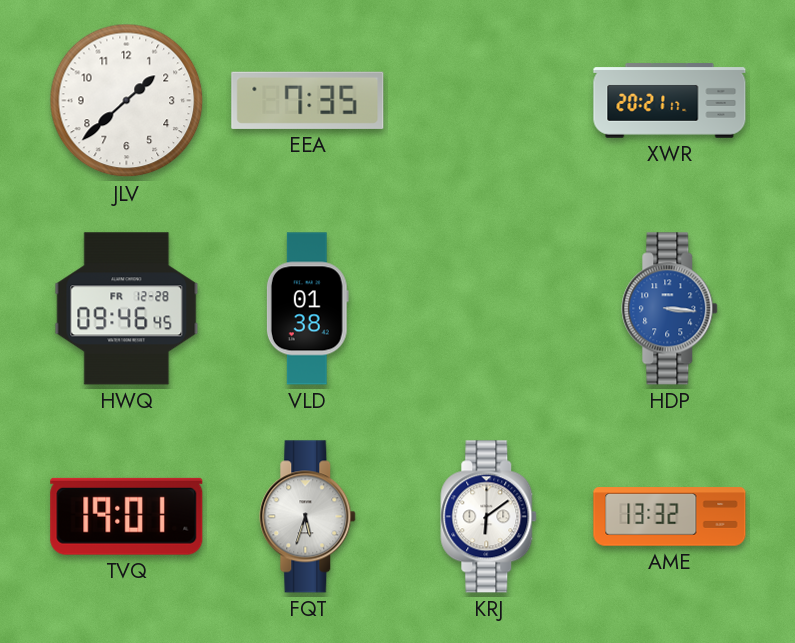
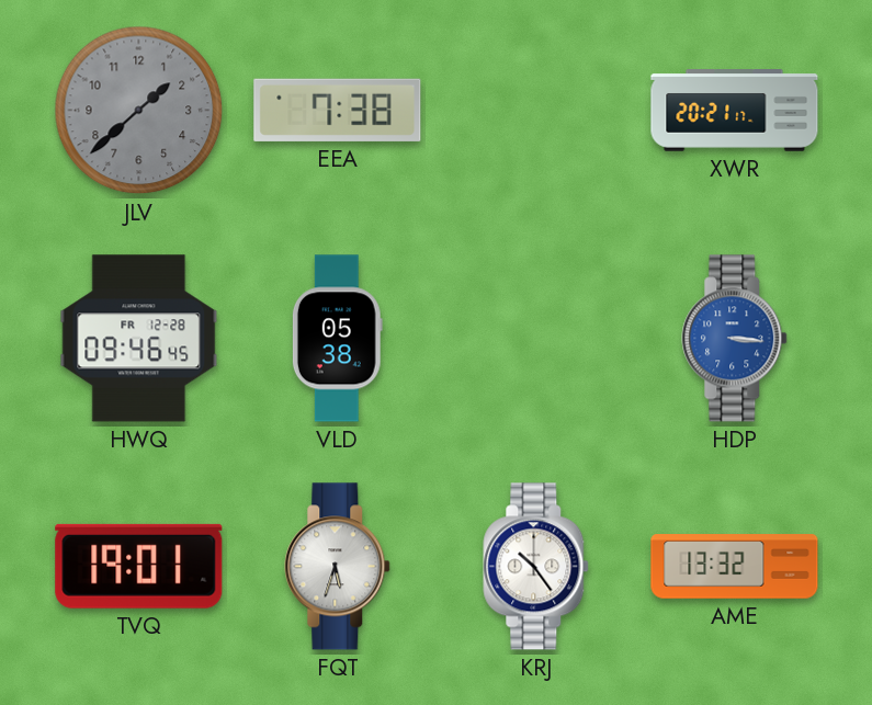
JLV dial: white -> grey
EEA: 7:35 -> 7:38
VLD: 01:38 -> 05:38
KRJ: 6:09 -> 10:24
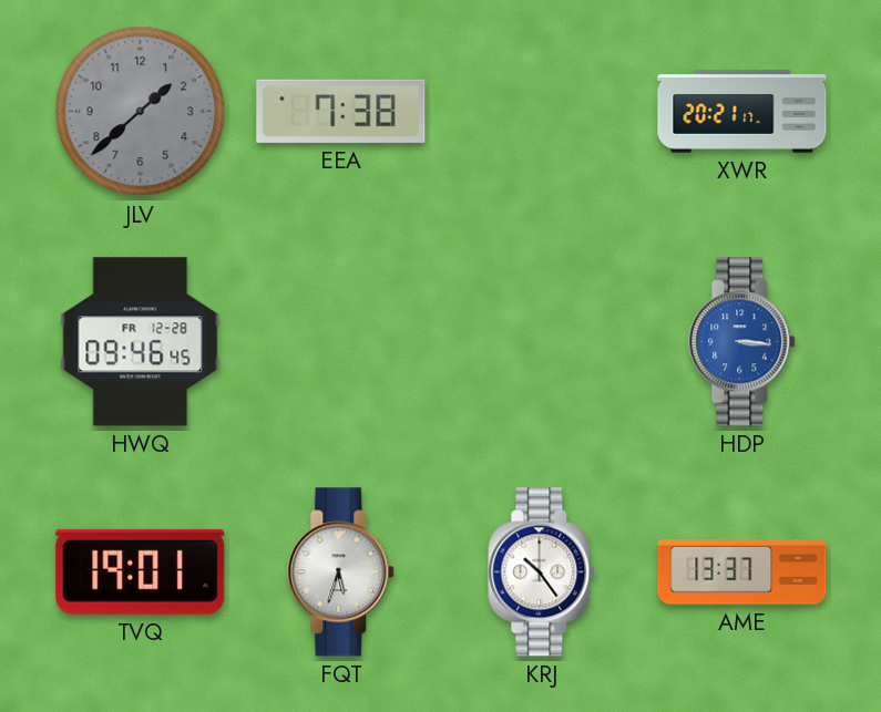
VLD: 05:38 -> none
AME: 13:32 -> 13:37
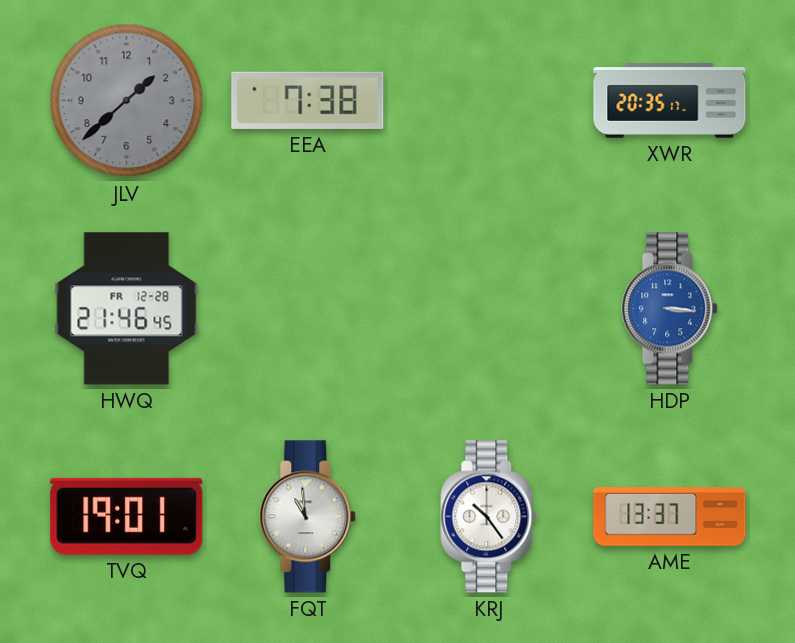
XWR: 20:21 -> 20:35
HWQ: 09:46 -> 21:46
FQT: 5:33 -> 10:59
